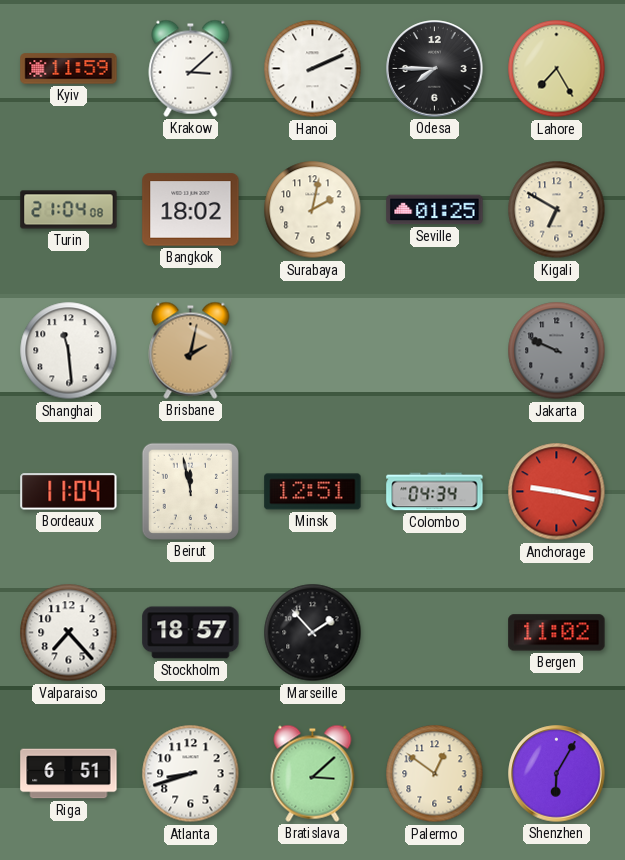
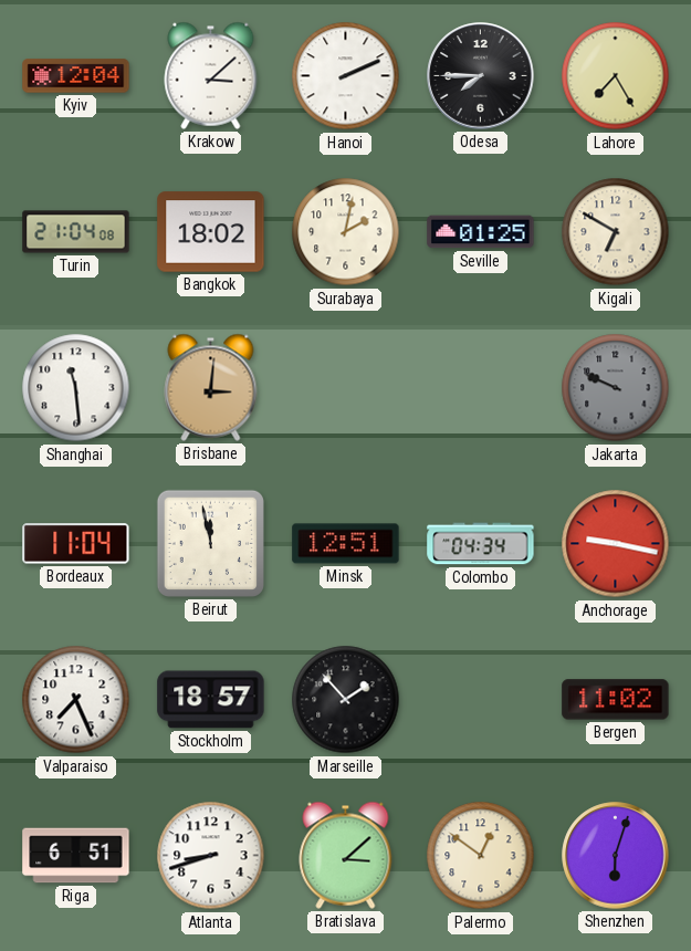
Kyiv: 11:59 -> 12:04
Brisbane: 2:02 -> 3:01
Valparaiso: 7:23 -> 7:26
Shenzhen: 6:05 -> 6:03
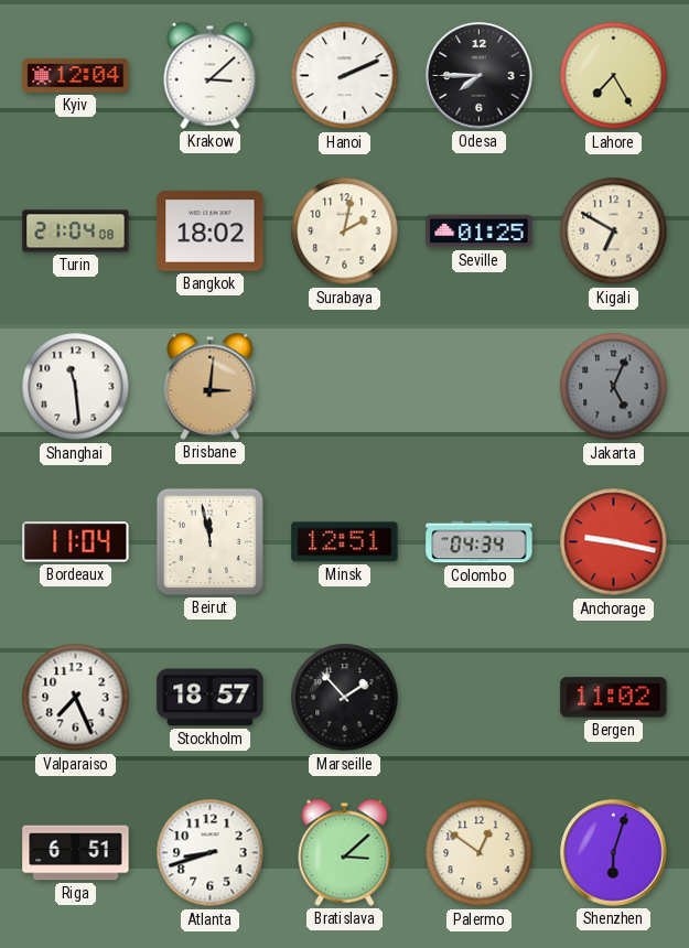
Jakarta: 9:49 -> 5:04
